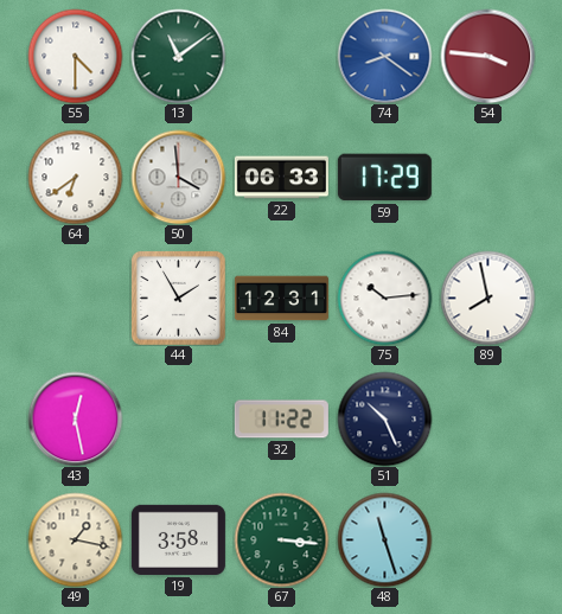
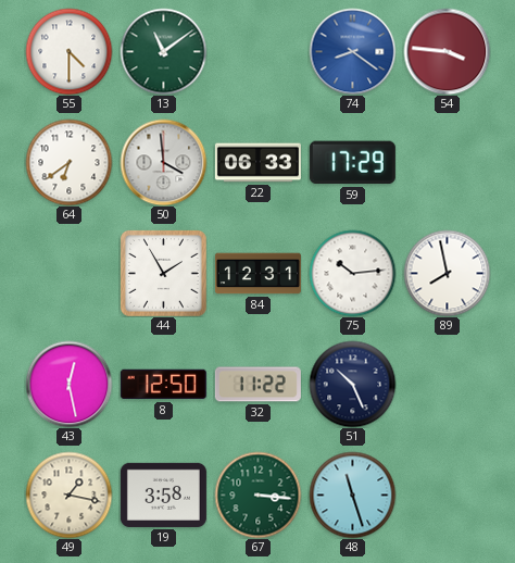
8: none -> 12:50
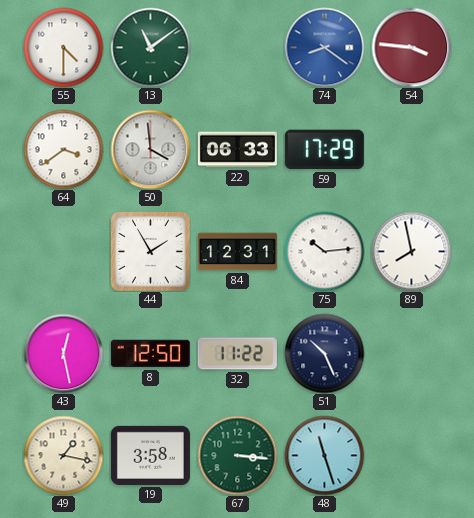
64: 6:39 -> 3:39
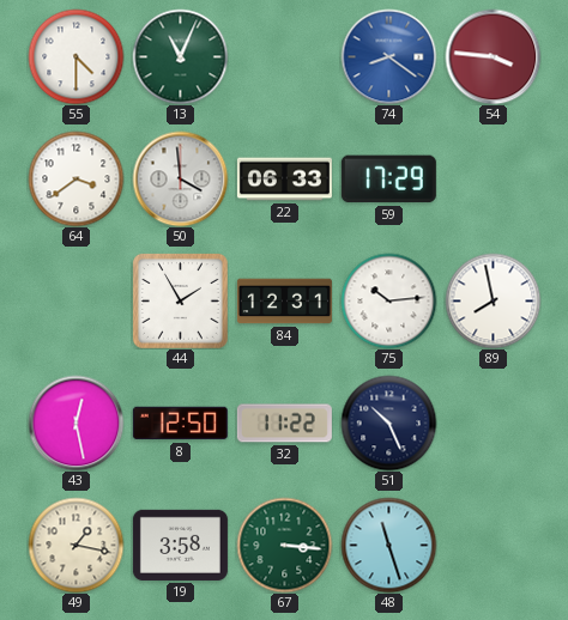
13: 11:09 -> 11:04
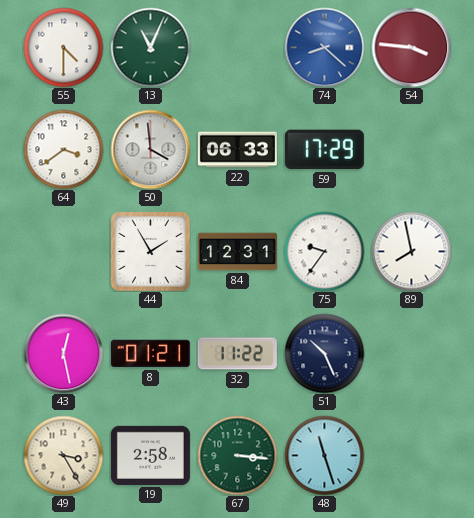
74: 8:21 -> 8:22
75: 10:14 -> 9:36
8: 12:50 -> 01:21
49: 1:17 -> 3:25
19: 3:58 -> 2:58
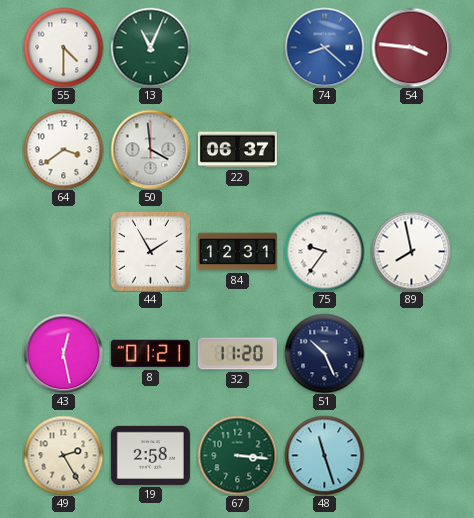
22: 06:33 -> 06:37
59: 17:29 -> none
32: 11:22 -> 11:20
49: 3:25 -> 2:25
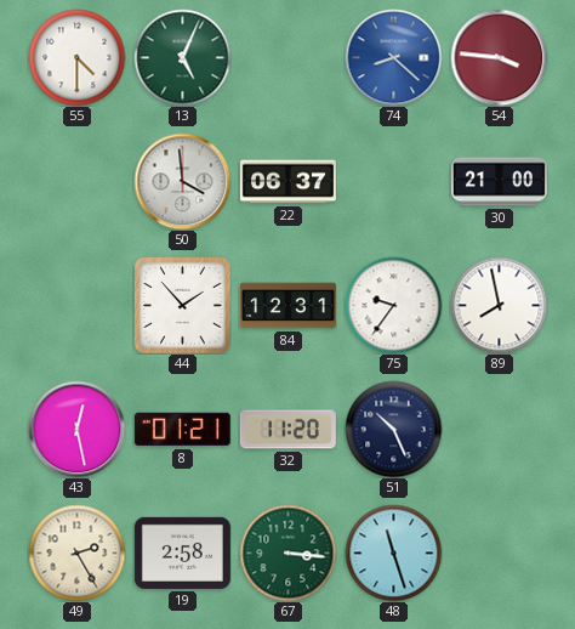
13: 11:04 -> 5:04
64: 3:39 -> none
30: none -> 21:00
44: 1:55 -> 1:53
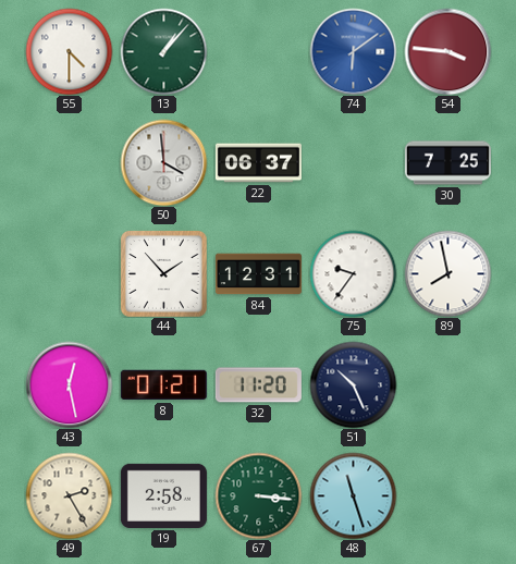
13: 5:04 -> 1:07
74: 8:22 -> 6:09
30: 21:00 -> 7:25
